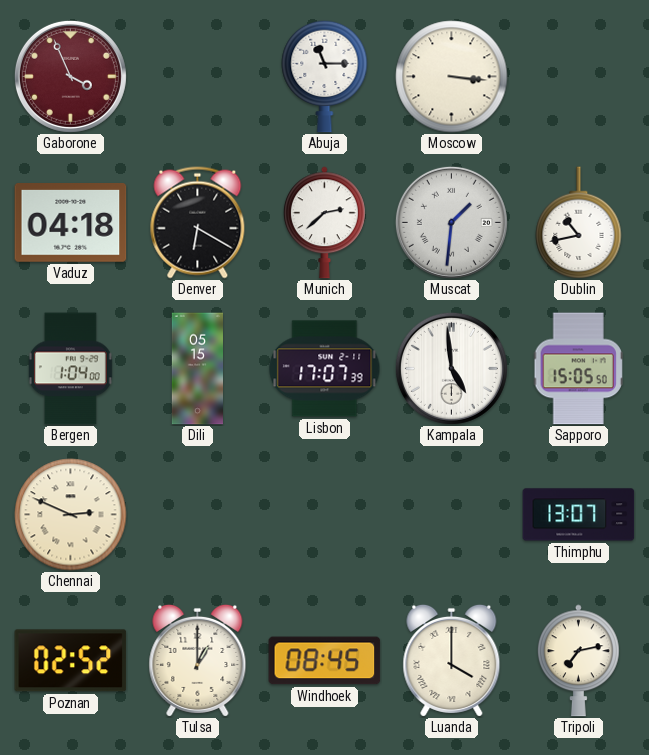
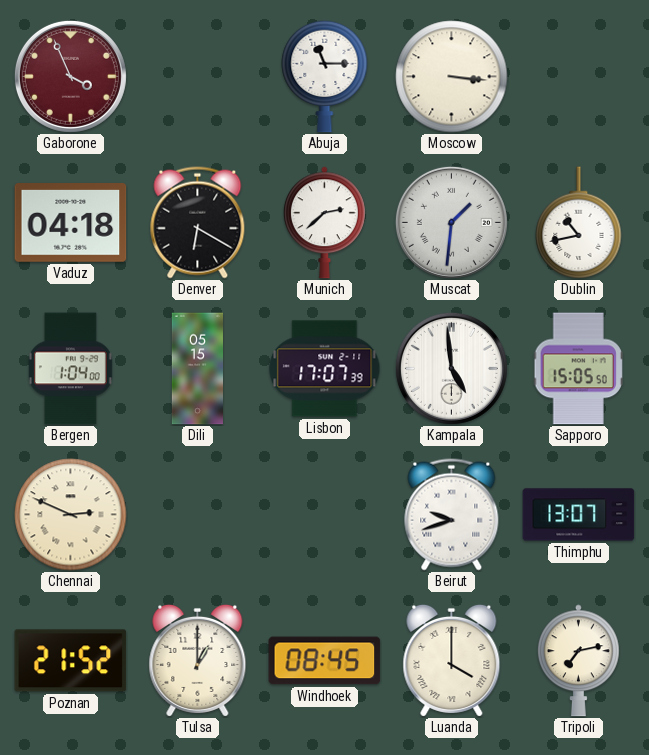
Beirut: none -> 9:42
Poznan: 02:52 -> 21:52
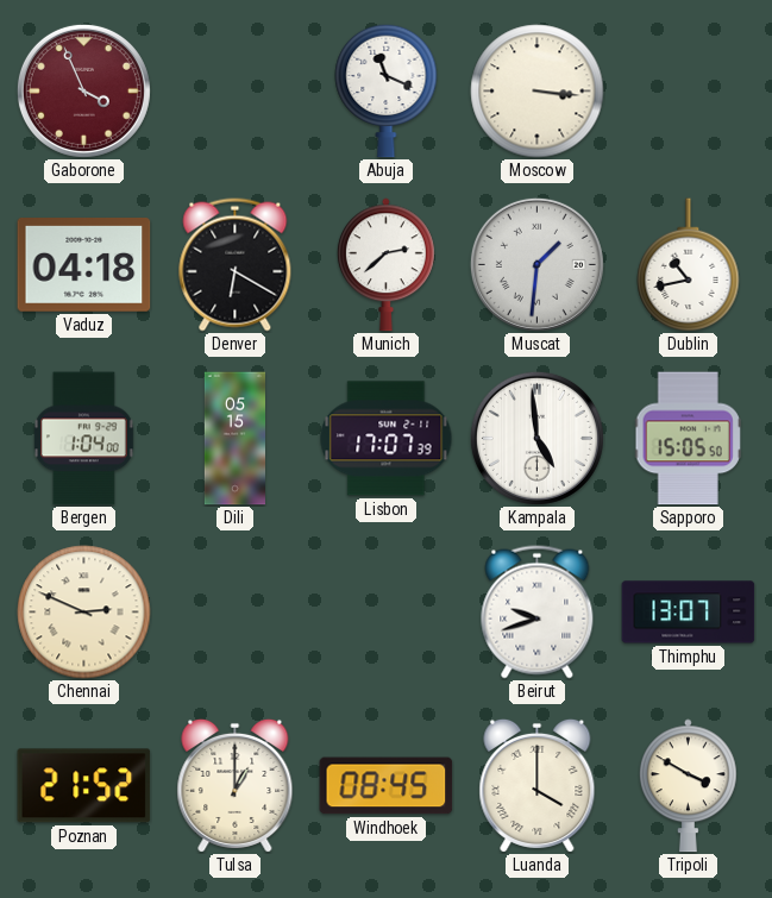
Abuja: 11:15 -> 11:19
Tripoli: 7:13 -> 3:50
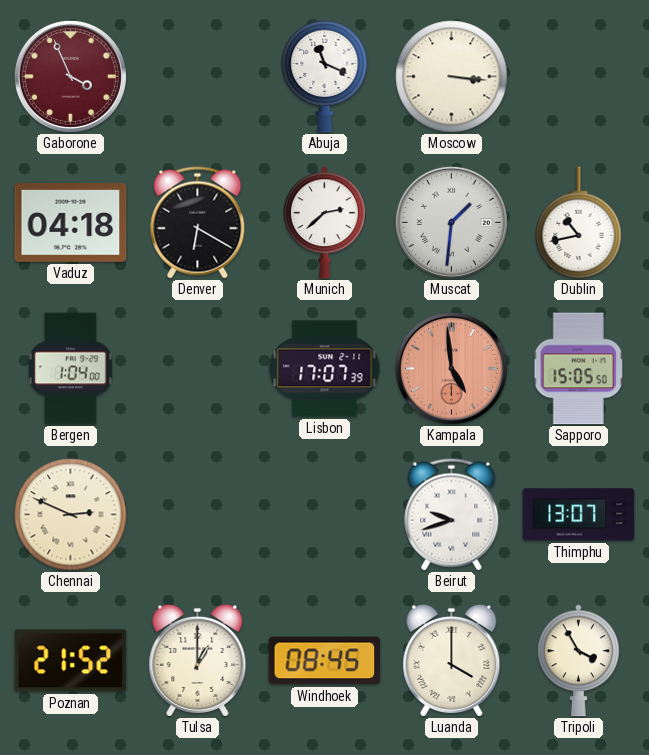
Dili: 05:15 -> none
Kampala dial: white -> salmon
Tripoli: 3:50 -> 3:55
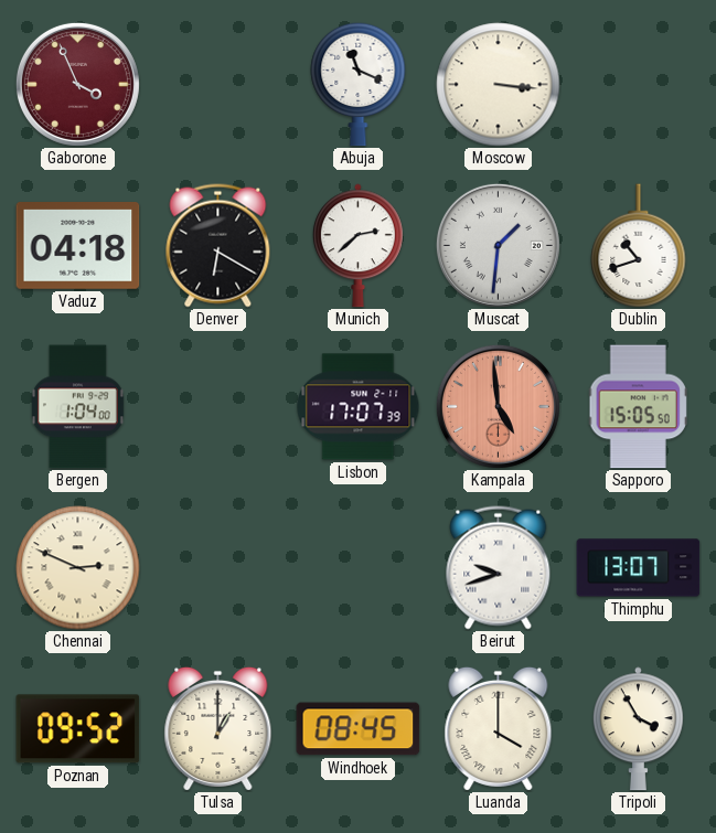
Dublin: 10:43 -> 10:42
Poznan: 21:52 -> 09:52
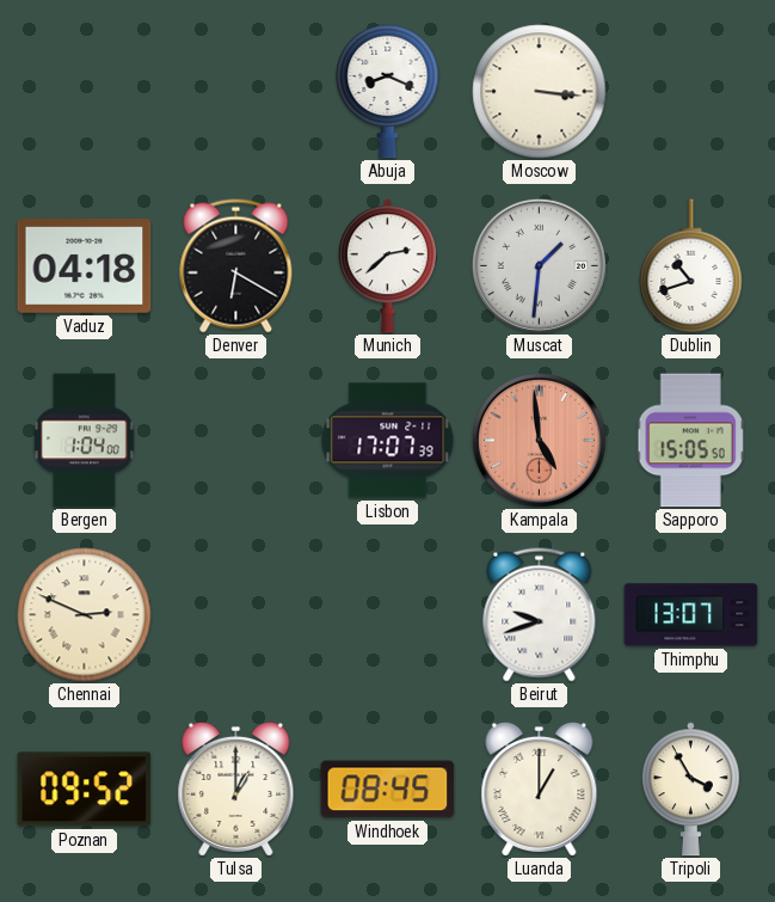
Gaborone: 3:56 -> none
Abuja: 11:19 -> 8:19
Luanda: 4:00 -> 1:00
